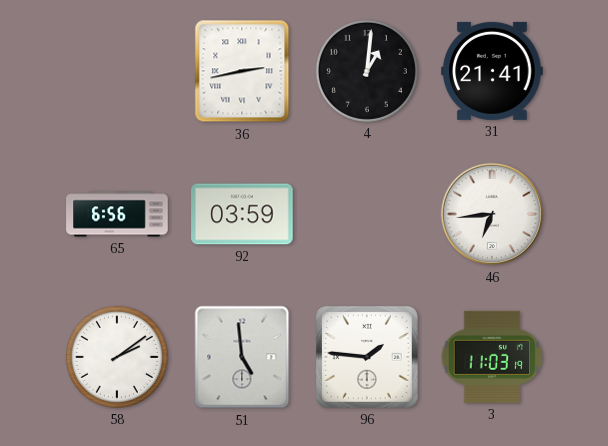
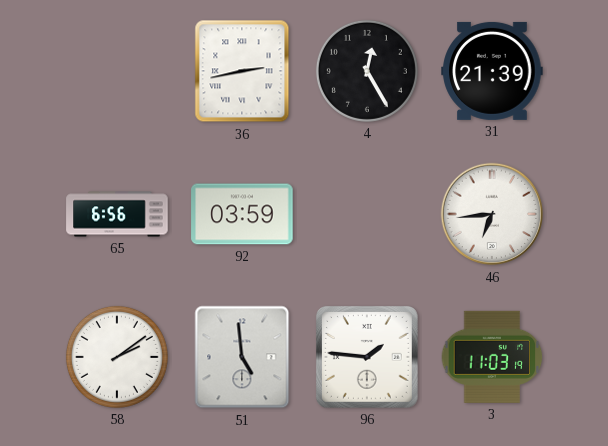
4: 1:01 -> 12:25
31: 21:41 -> 21:39
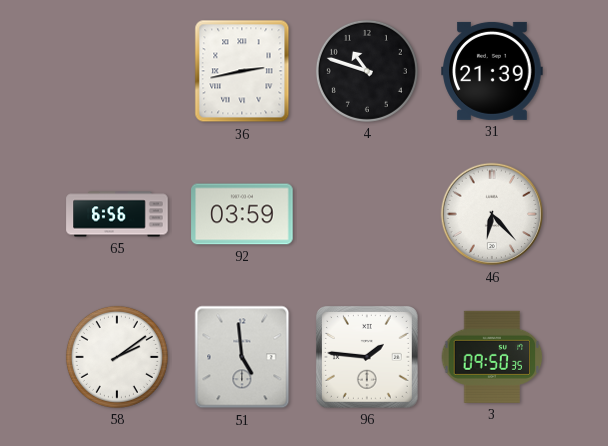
4: 12:25 -> 10:48
46: 6:44 -> 6:23
3: 11:03 -> 09:50
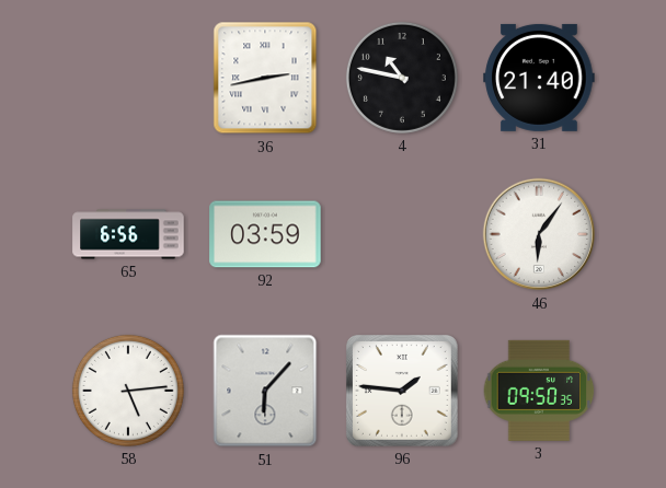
4: 10:48 -> 10:47
31: 21:39 -> 21:40
46: 6:23 -> 6:06
58: 2:09 -> 5:14
51: 4:59 -> 6:07
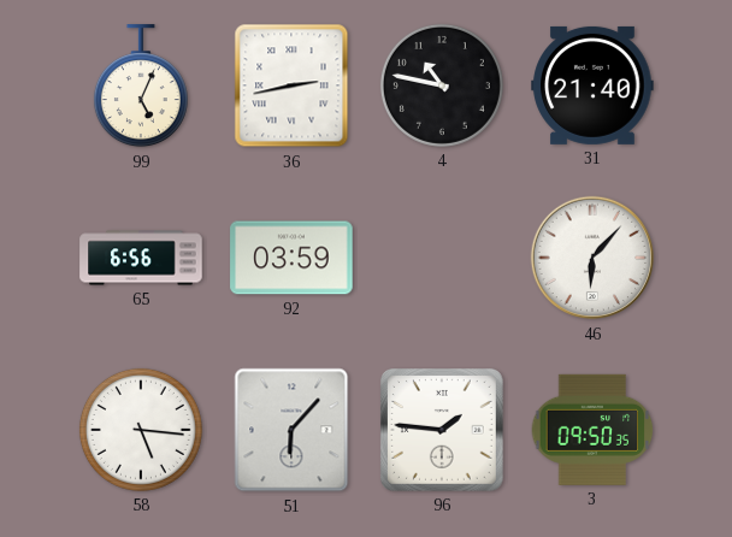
99: none -> 5:04
46: 6:06 -> 6:07
58: 5:14 -> 5:16
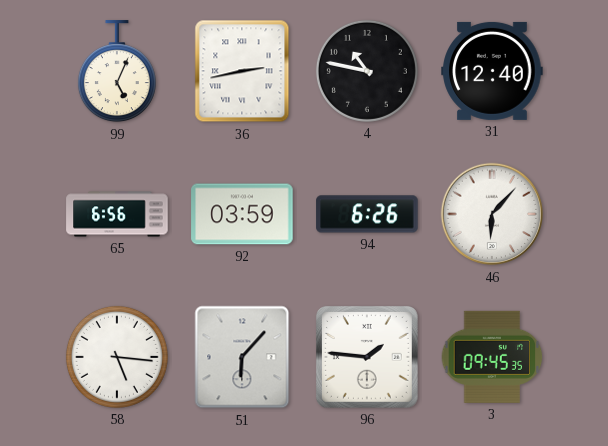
31: 21:40 -> 12:40
94: none -> 6:26
3: 09:50 -> 09:45
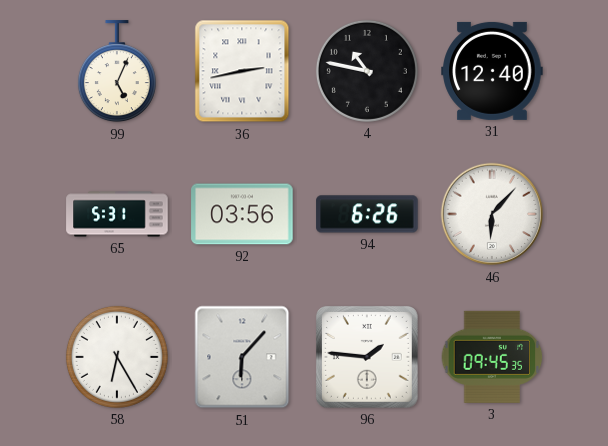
65: 6:56 -> 5:31
92: 03:59 -> 03:56
58: 5:16 -> 6:25
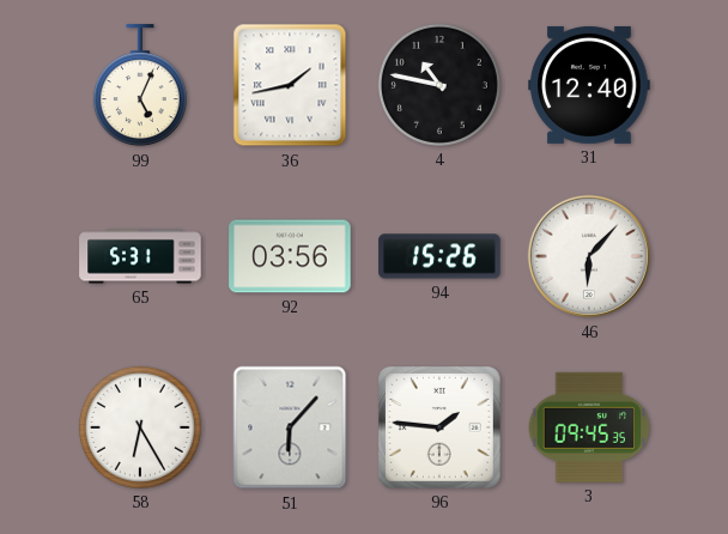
36: 2:43 -> 1:43
94: 6:26 -> 15:26
